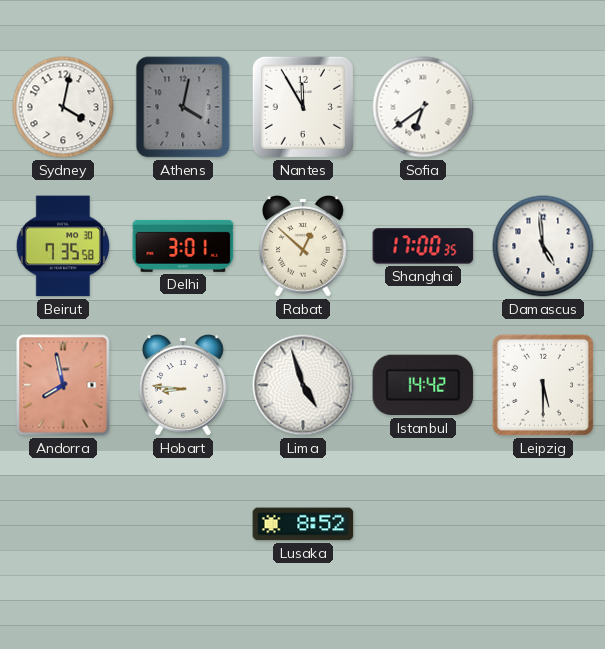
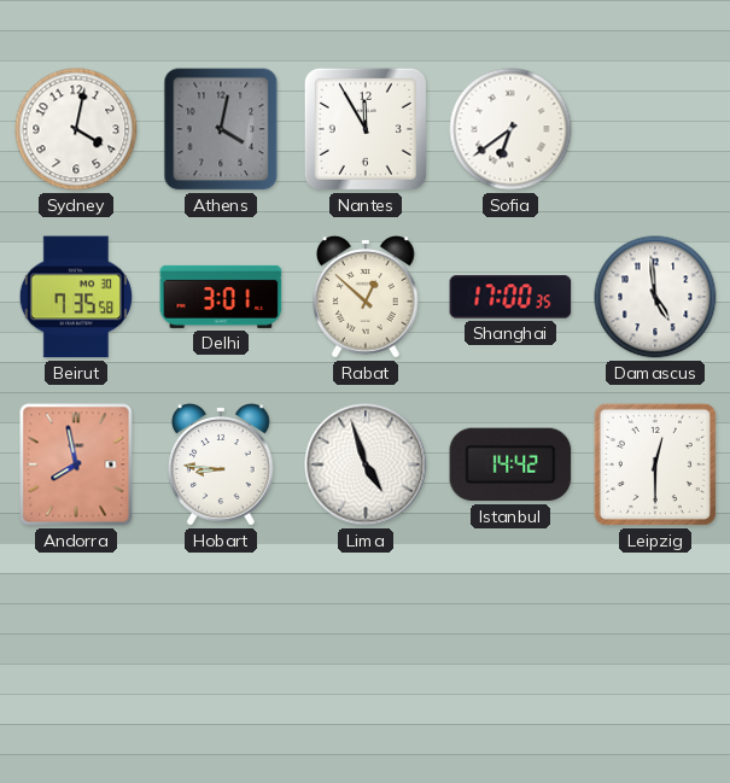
Leipzig: 5:30 -> 12:30
Lusaka: 8:52 -> none
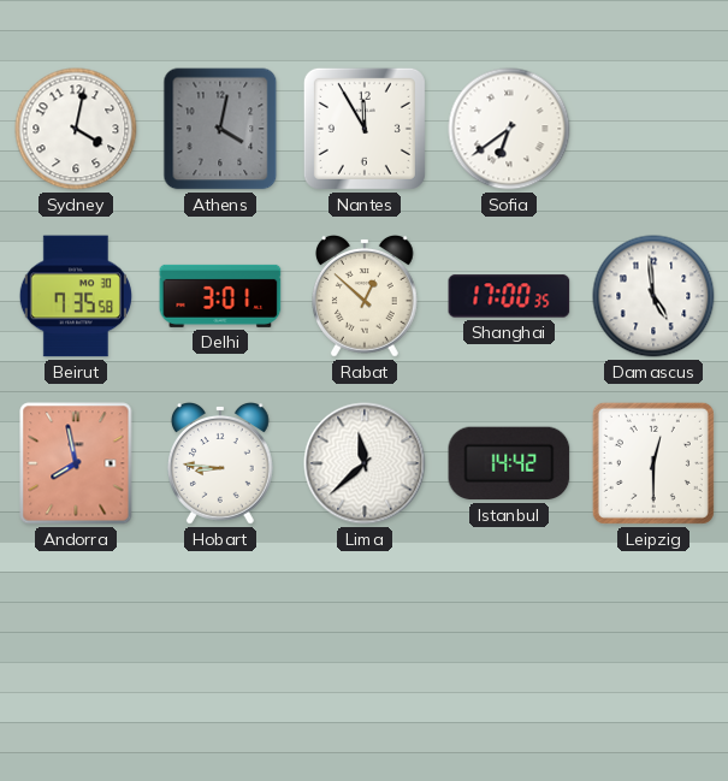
Lima: 4:57 -> 11:38
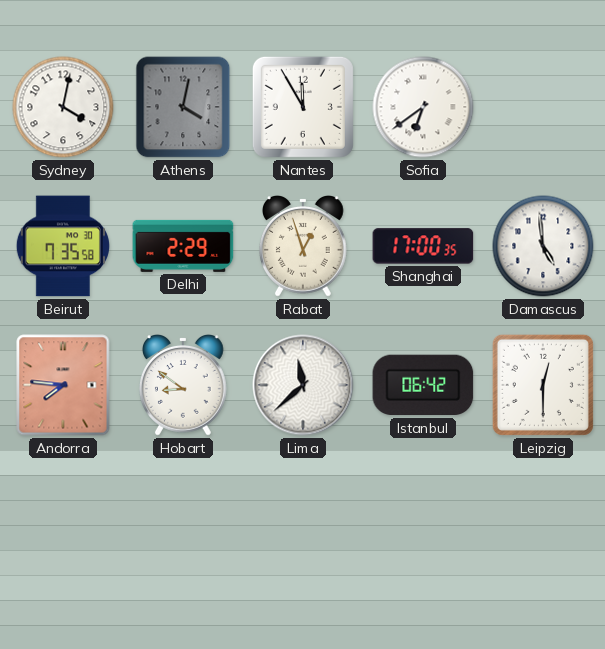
Delhi: 3:01 -> 2:29
Rabat: 12:52 -> 12:57
Andorra: 7:58 -> 7:46
Hobart: 8:46 -> 8:51
Istanbul: 14:42 -> 06:42
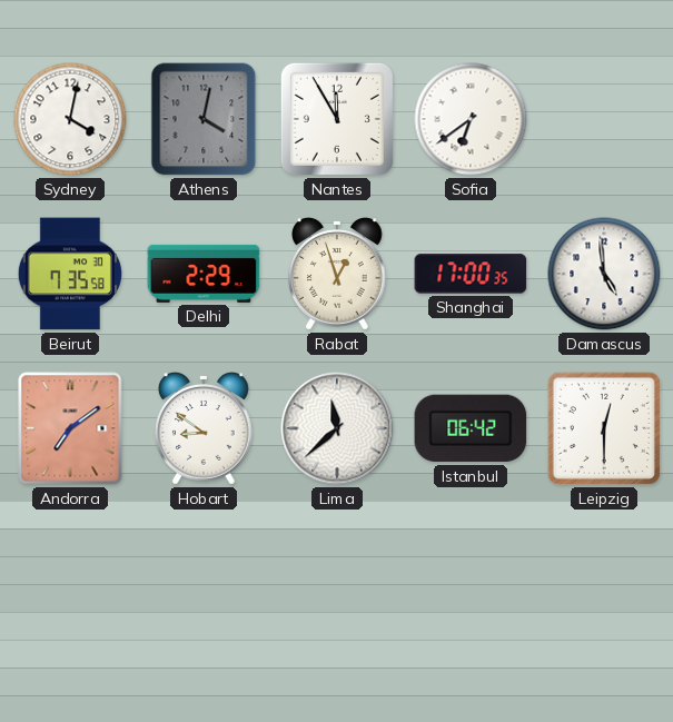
Andorra: 7:46 -> 7:09
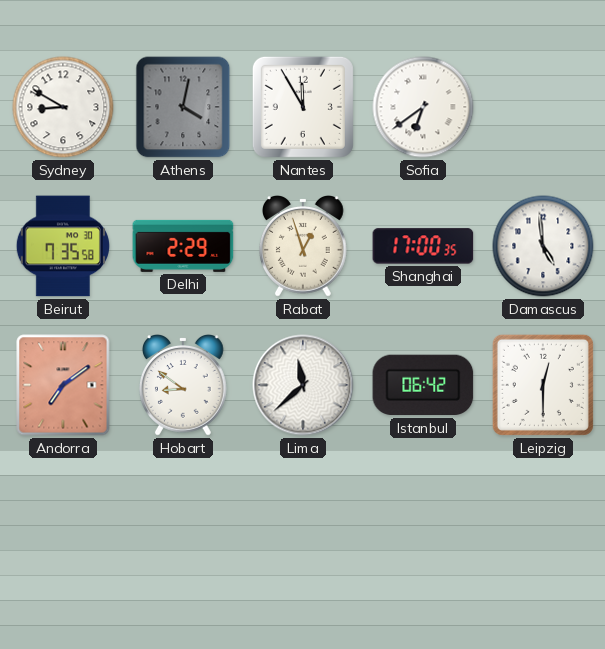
Sydney: 4:02 -> 8:50
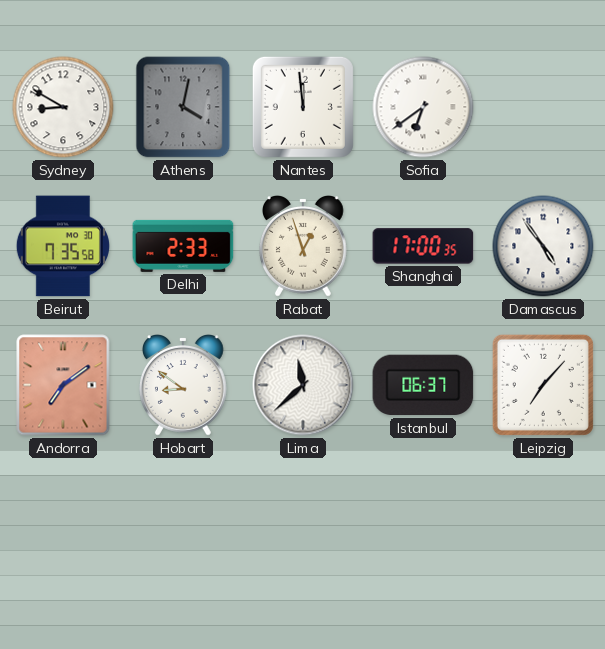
Nantes: 11:55 -> 11:59
Delhi: 2:29 -> 2:33
Damascus: 4:59 -> 4:54
Istanbul: 06:42 -> 06:37
Leipzig: 12:30 -> 7:07
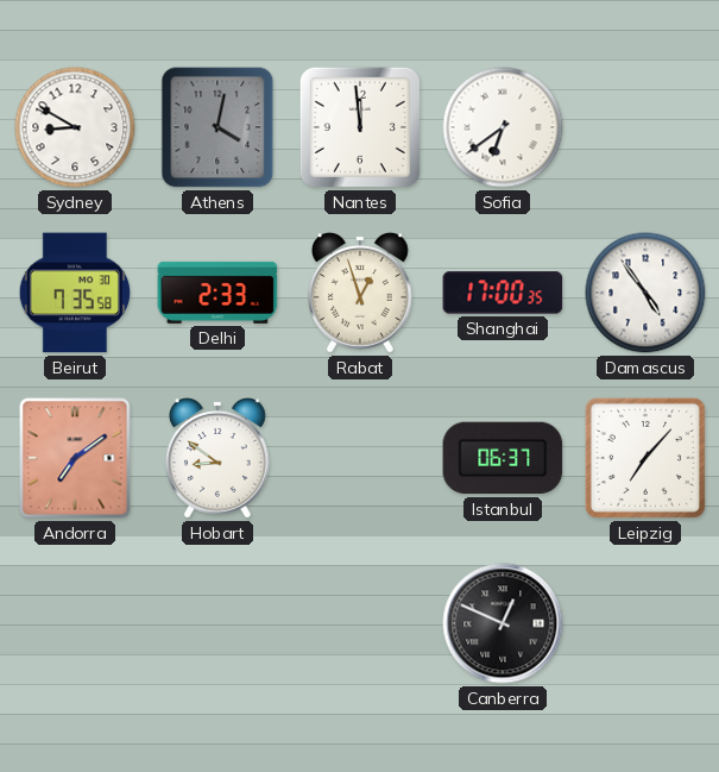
Lima: 11:38 -> none
Canberra: none -> 12:49
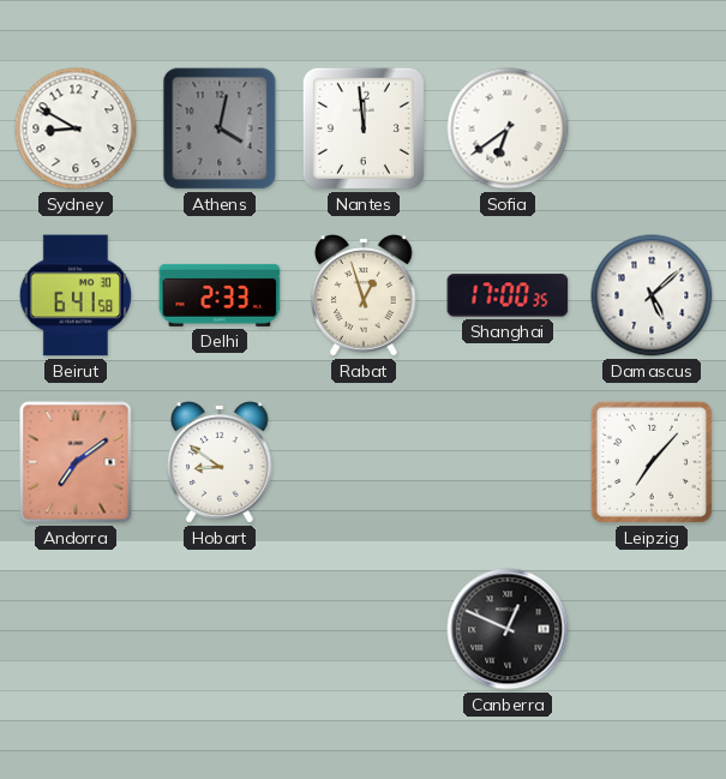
Beirut: 7:35 -> 6:41
Damascus: 4:54 -> 5:08
Istanbul: 06:37 -> none
